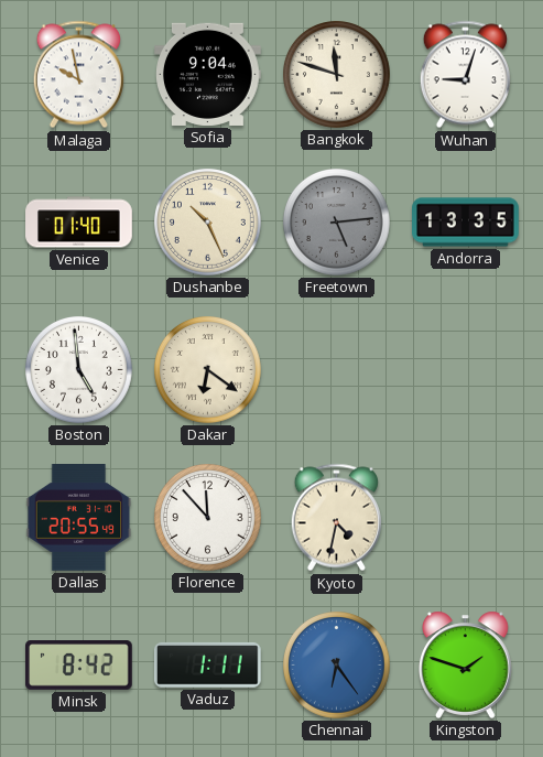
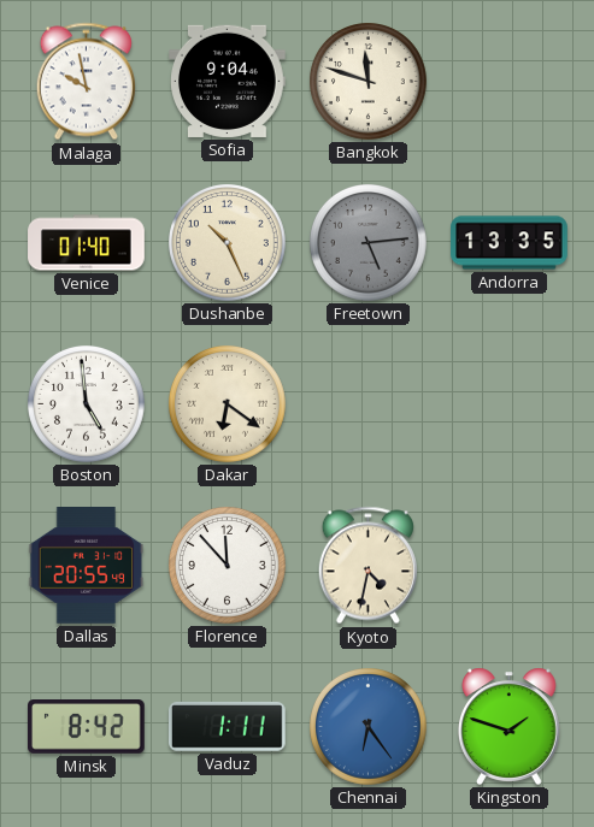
Wuhan: 9:03 -> none
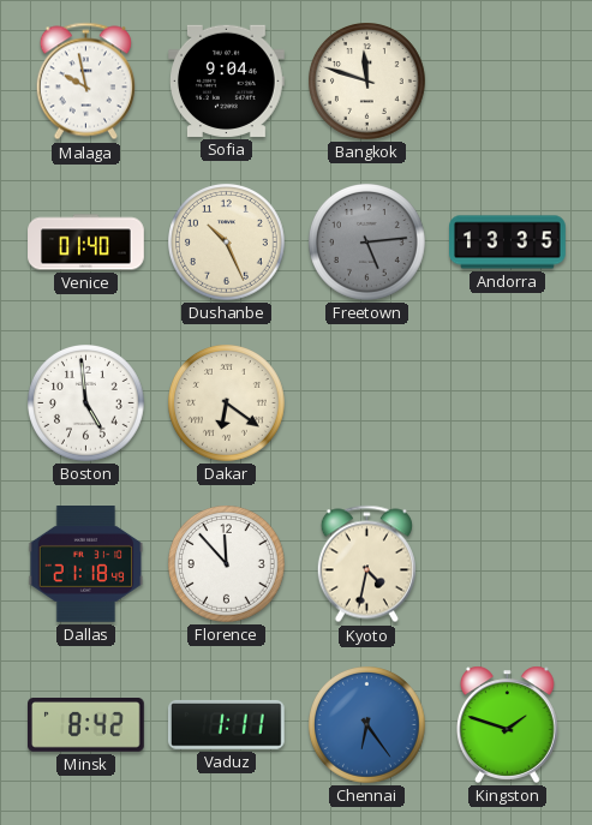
Dallas: 20:55 -> 21:18
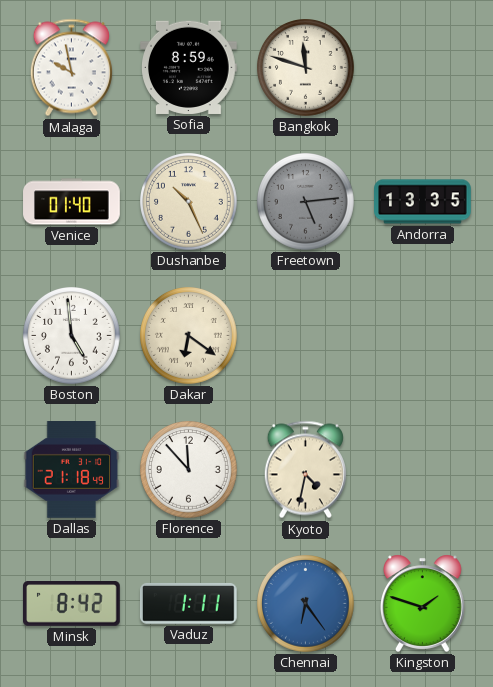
Sofia: 9:04 -> 8:59
